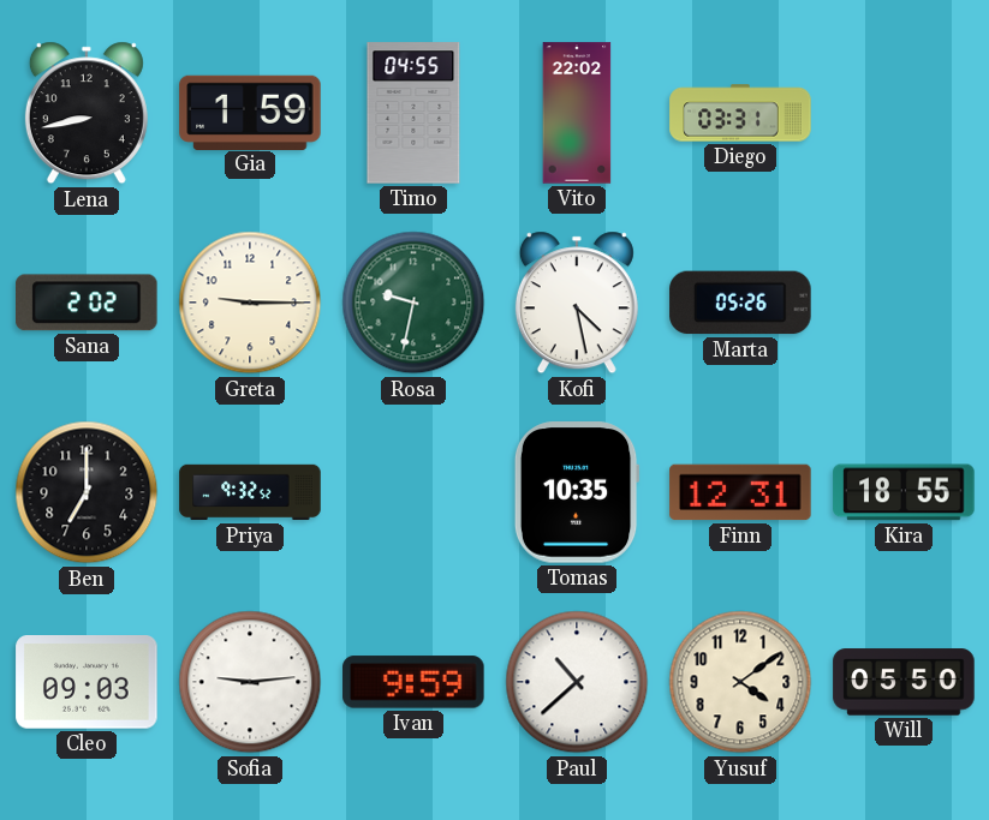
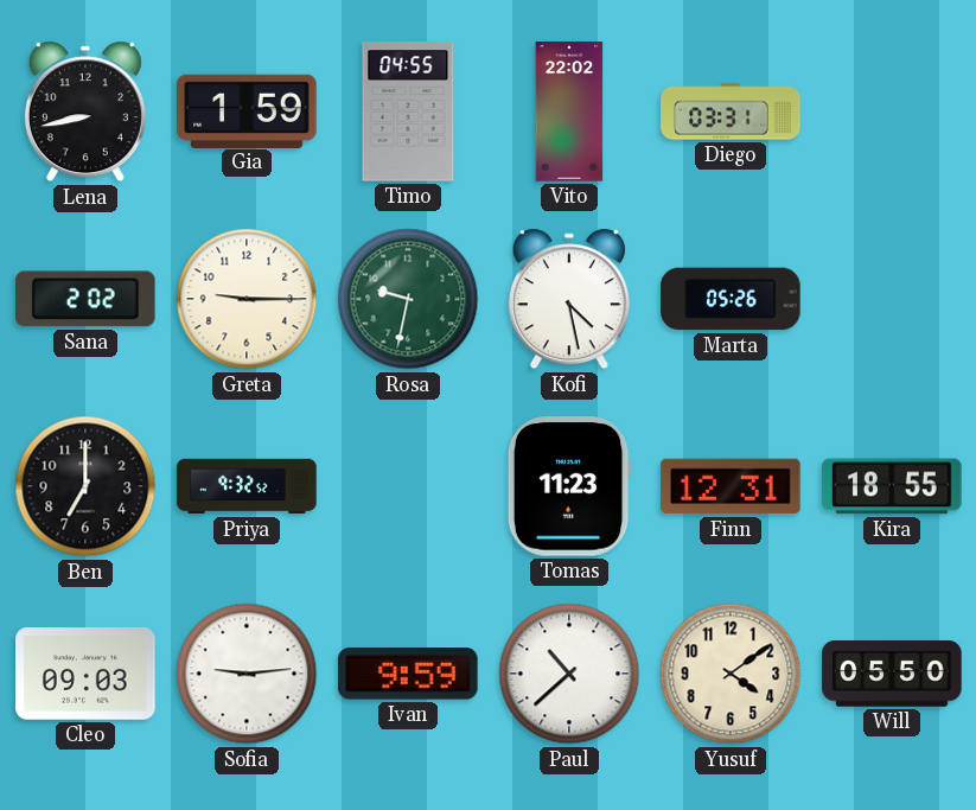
Tomas: 10:35 -> 11:23
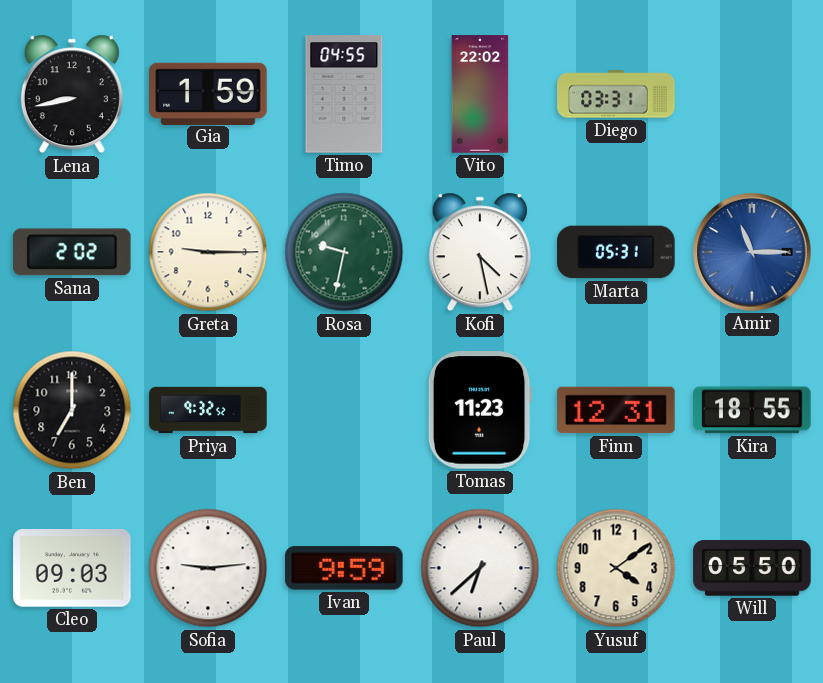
Marta: 05:26 -> 05:31
Amir: none -> 11:15
Paul: 10:38 -> 6:38
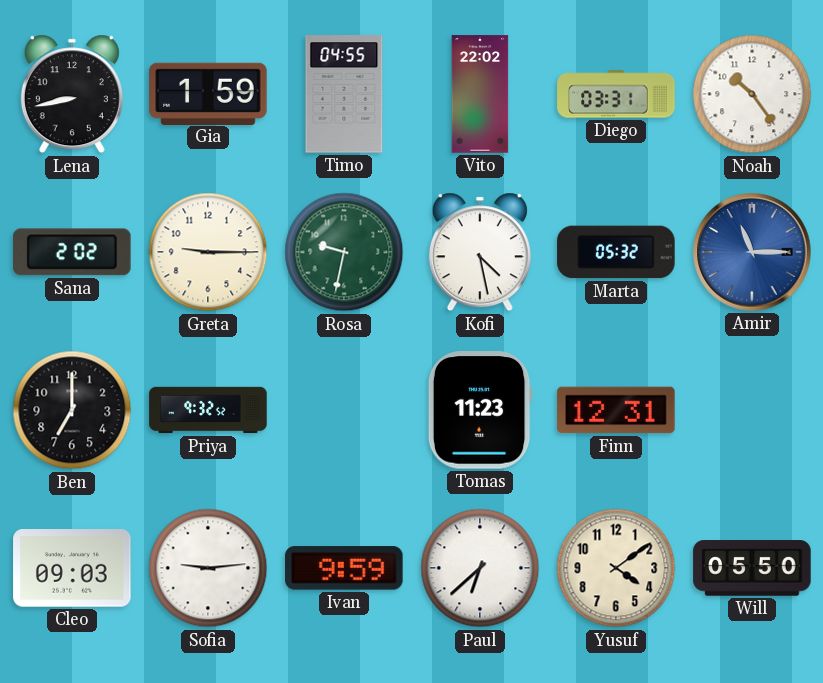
Noah: none -> 10:24
Marta: 05:31 -> 05:32
Kira: 18:55 -> none
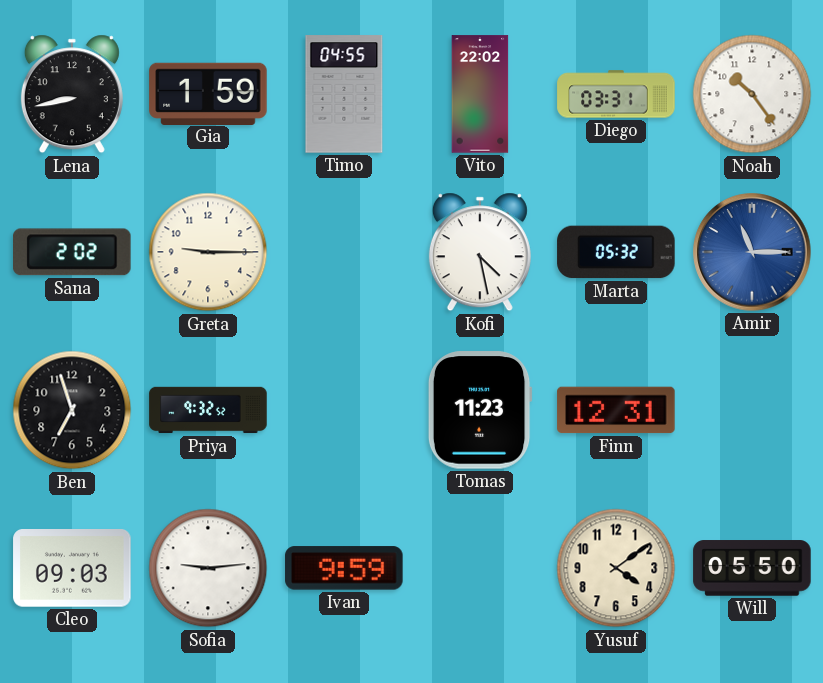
Rosa: 9:32 -> none
Ben: 7:00 -> 6:57
Paul: 6:38 -> none
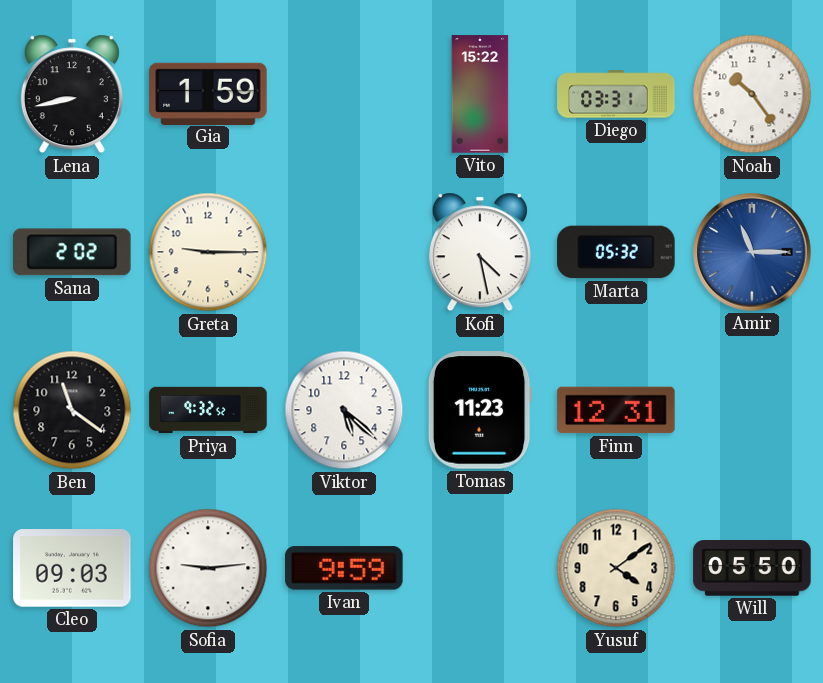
Timo: 04:55 -> none
Vito: 22:02 -> 15:22
Ben: 6:57 -> 11:21
Viktor: none -> 5:22
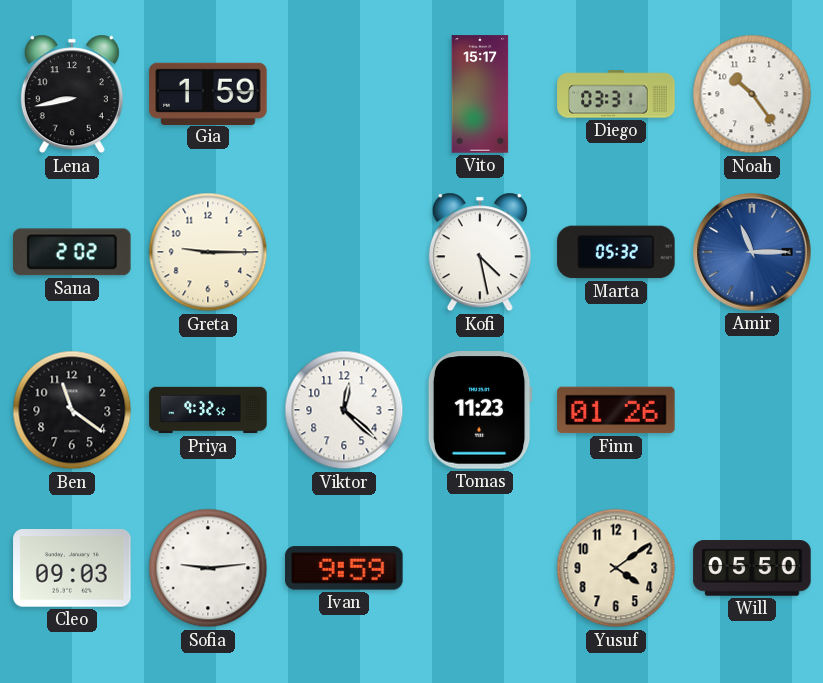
Vito: 15:22 -> 15:17
Viktor: 5:22 -> 12:22
Finn: 12:31 -> 01:26
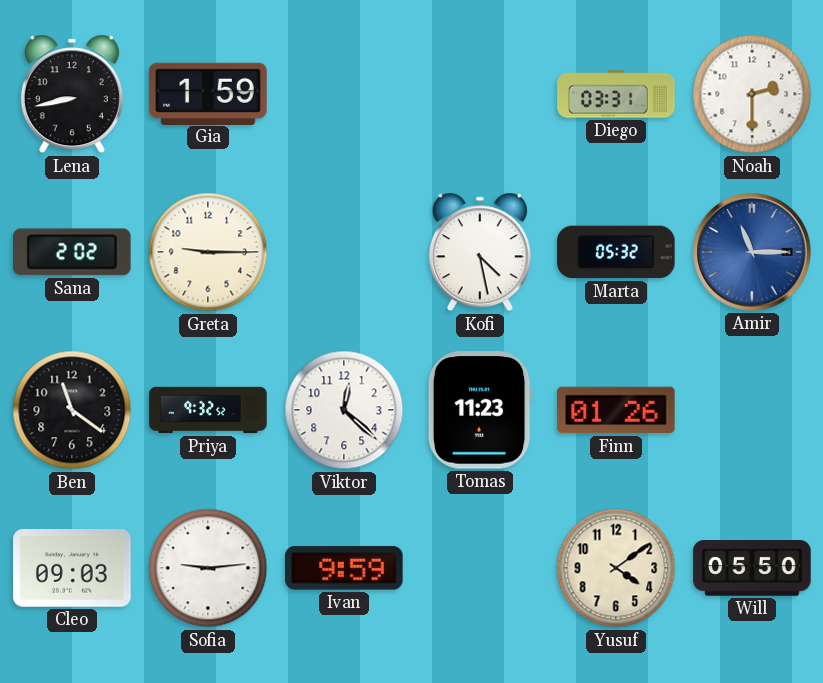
Vito: 15:17 -> none
Noah: 10:24 -> 2:30
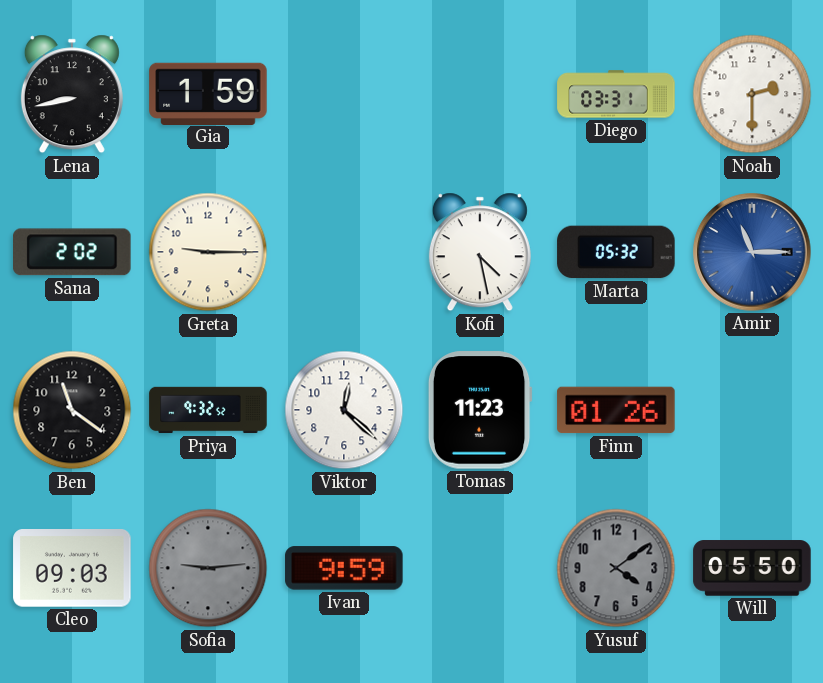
Sofia dial: white -> grey
Yusuf dial: cream -> grey
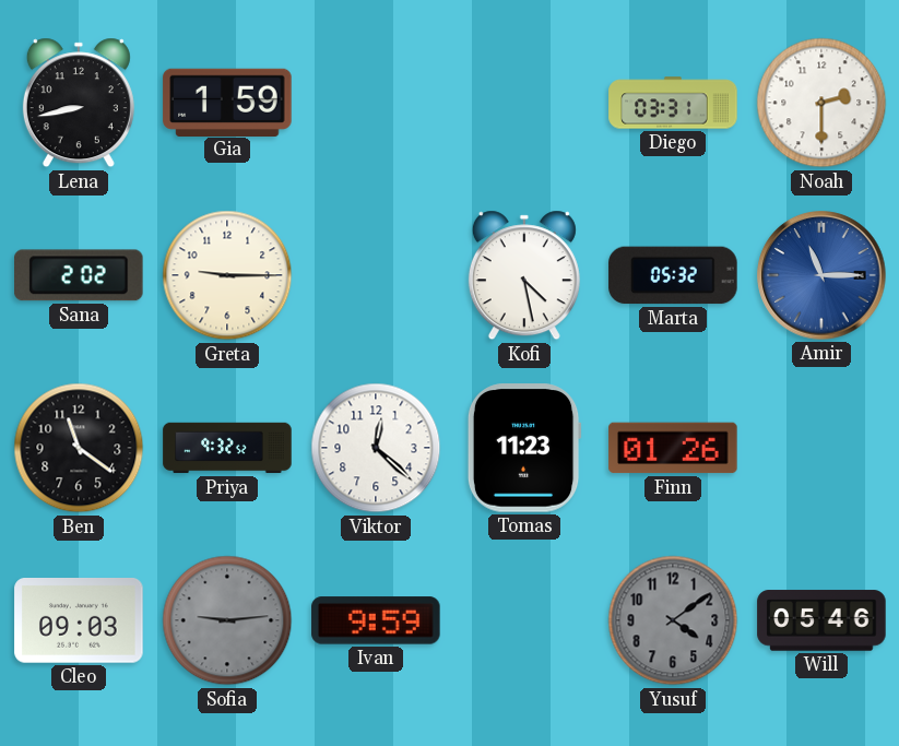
Will: 05:50 -> 05:46
